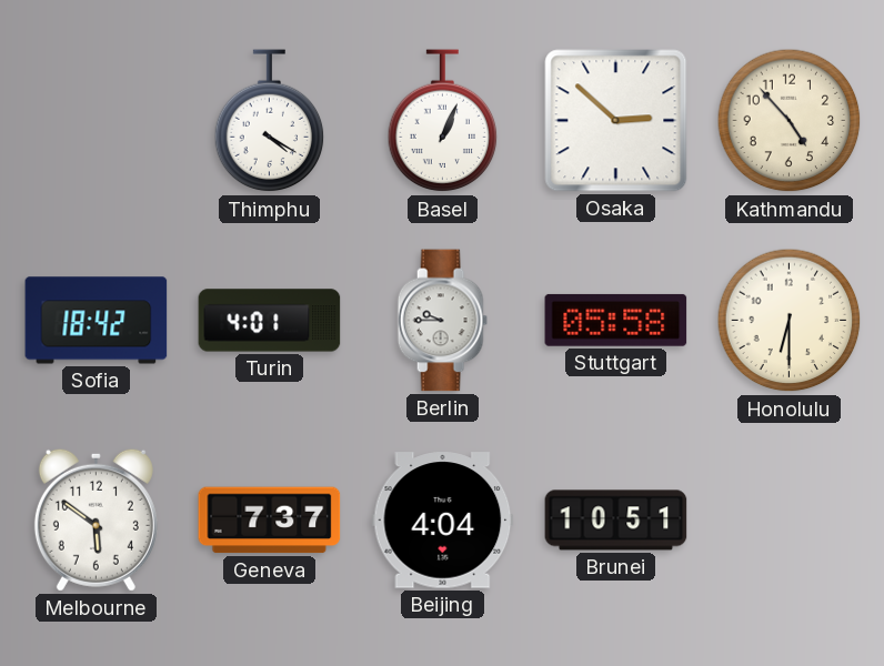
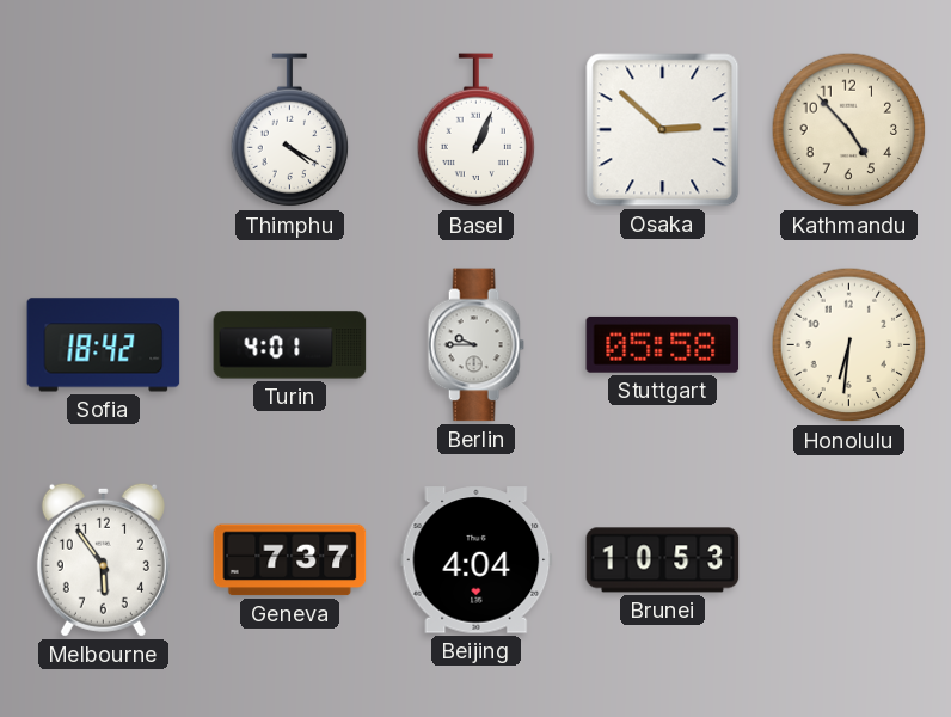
Honolulu: 6:30 -> 6:31
Melbourne: 5:51 -> 5:54
Brunei: 10:51 -> 10:53
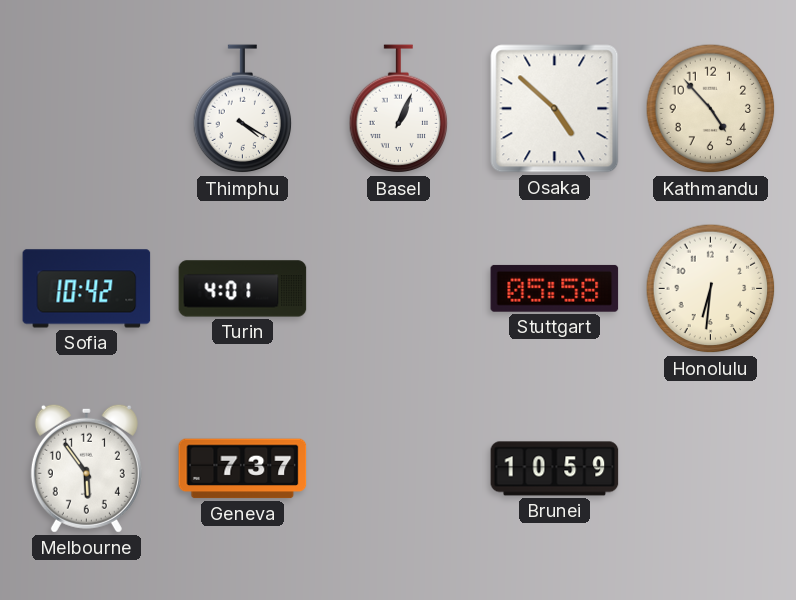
Osaka: 2:52 -> 4:52
Sofia: 18:42 -> 10:42
Berlin: 9:45 -> none
Beijing: 4:04 -> none
Brunei: 10:53 -> 10:59
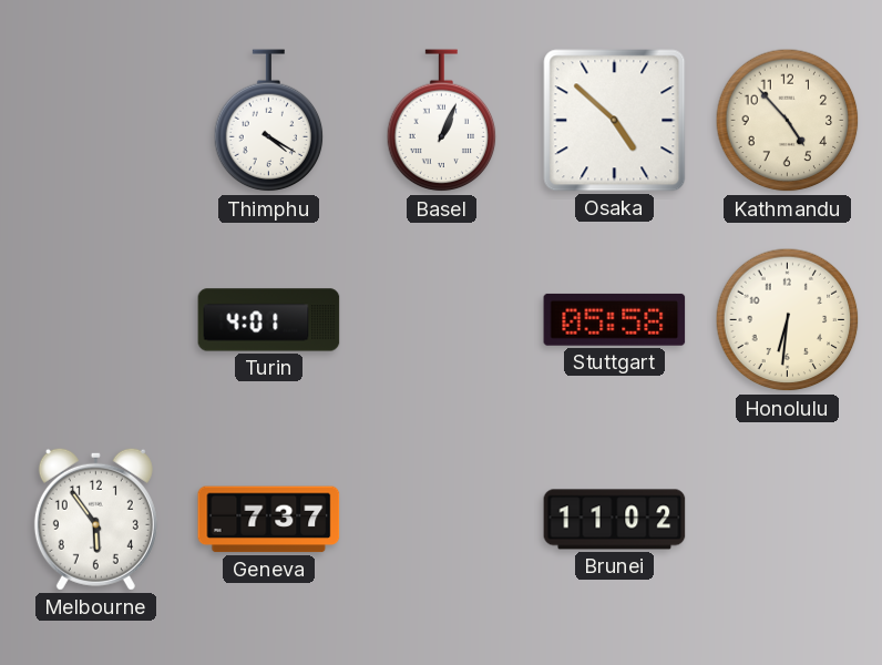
Sofia: 10:42 -> none
Brunei: 10:59 -> 11:02
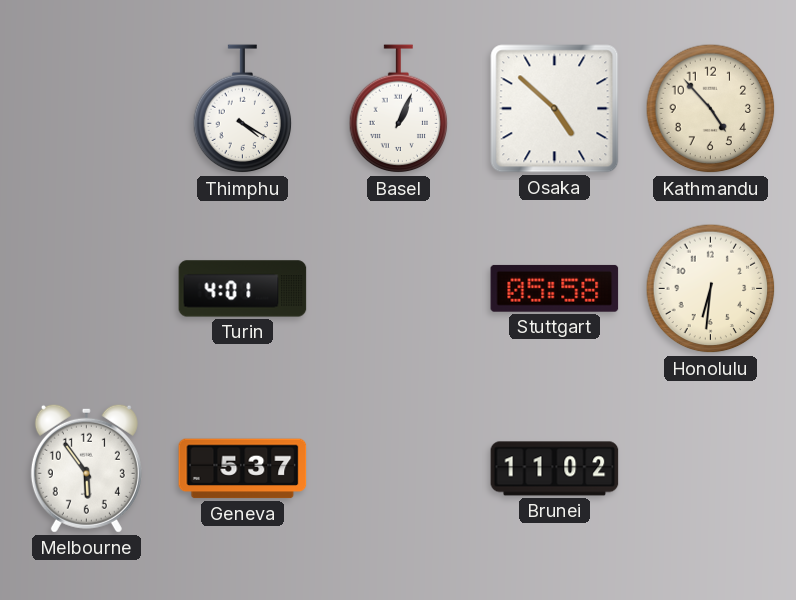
Geneva: 7:37 -> 5:37
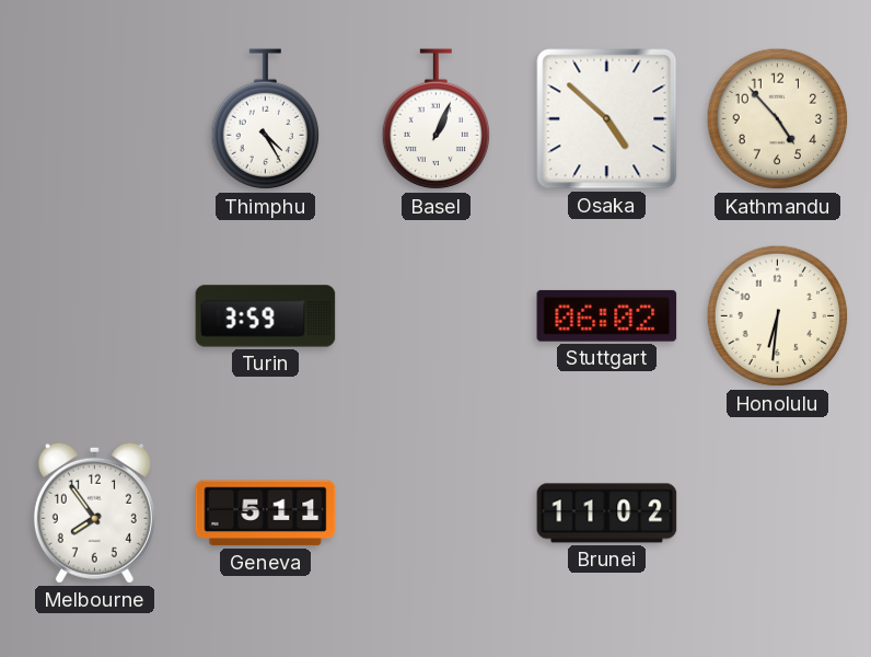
Thimphu: 4:20 -> 4:25
Turin: 4:01 -> 3:59
Stuttgart: 05:58 -> 06:02
Melbourne: 5:54 -> 7:54
Geneva: 5:37 -> 5:11
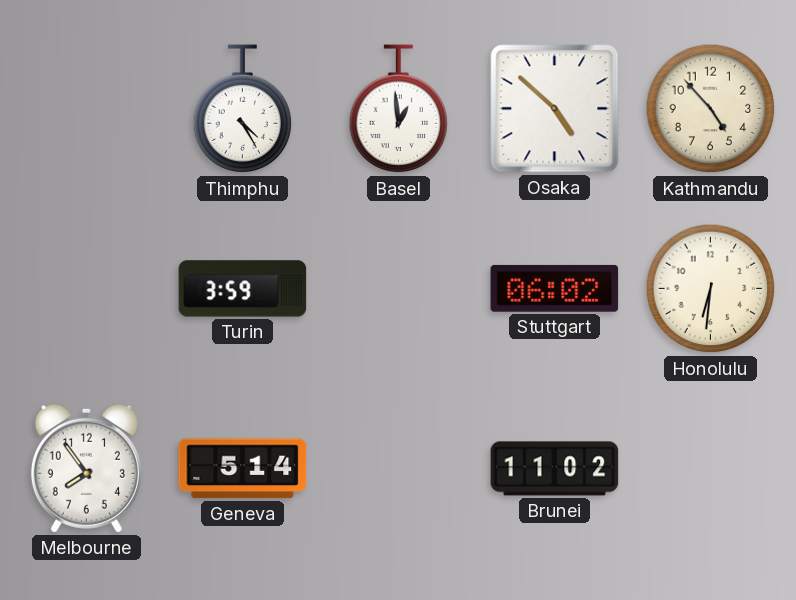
Basel: 1:04 -> 12:59
Geneva: 5:11 -> 5:14
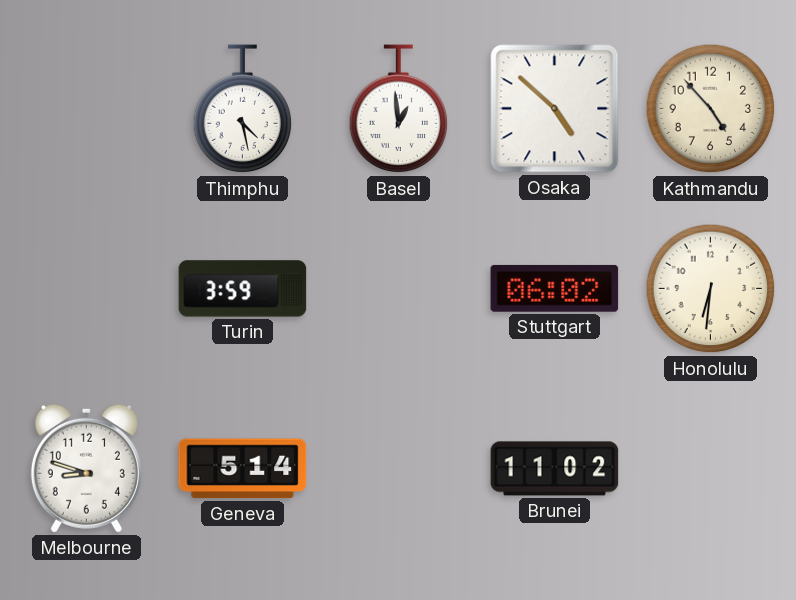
Thimphu: 4:25 -> 4:28
Melbourne: 7:54 -> 8:48
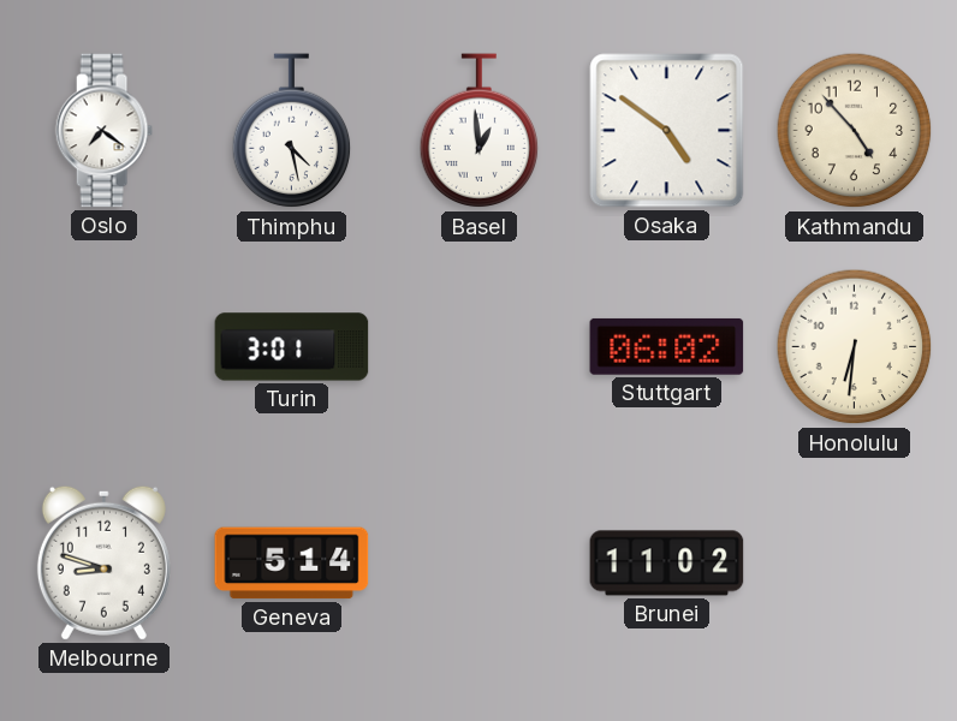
Oslo: none -> 7:21
Osaka: 4:52 -> 4:51
Turin: 3:59 -> 3:01
